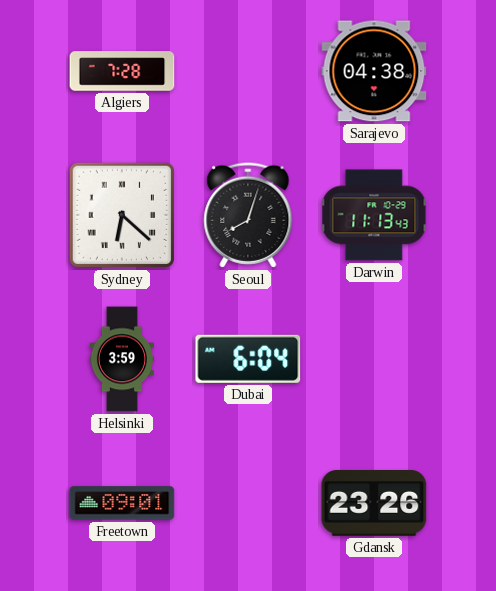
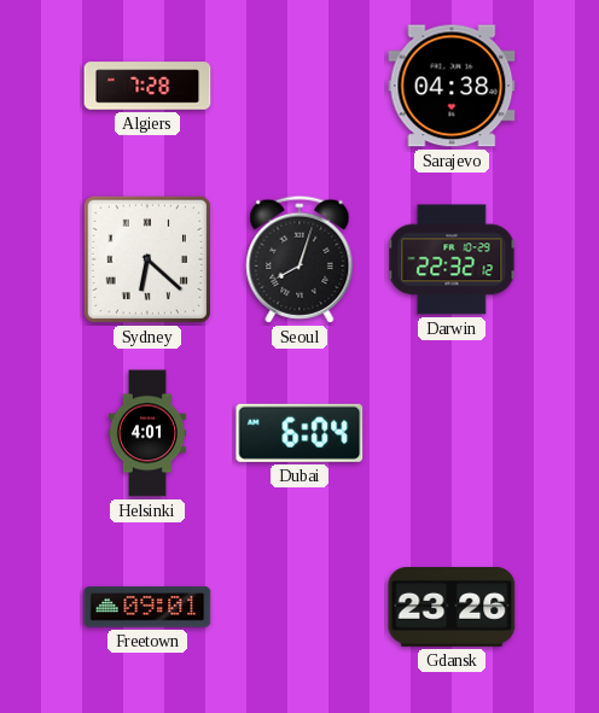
Darwin: 11:13 -> 22:32
Helsinki: 3:59 -> 4:01
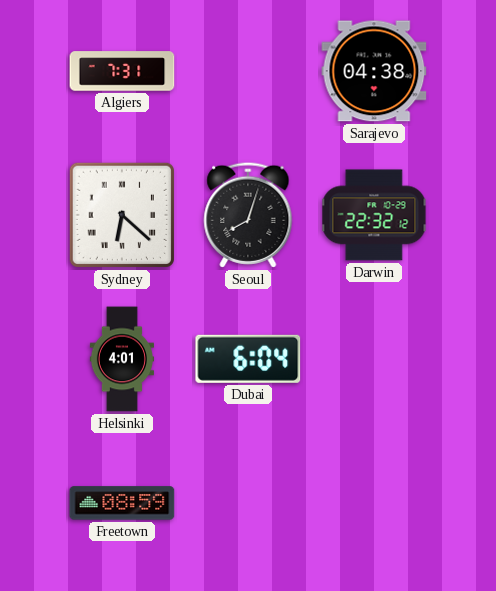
Algiers: 7:28 -> 7:31
Freetown: 09:01 -> 08:59
Gdansk: 23:26 -> none
